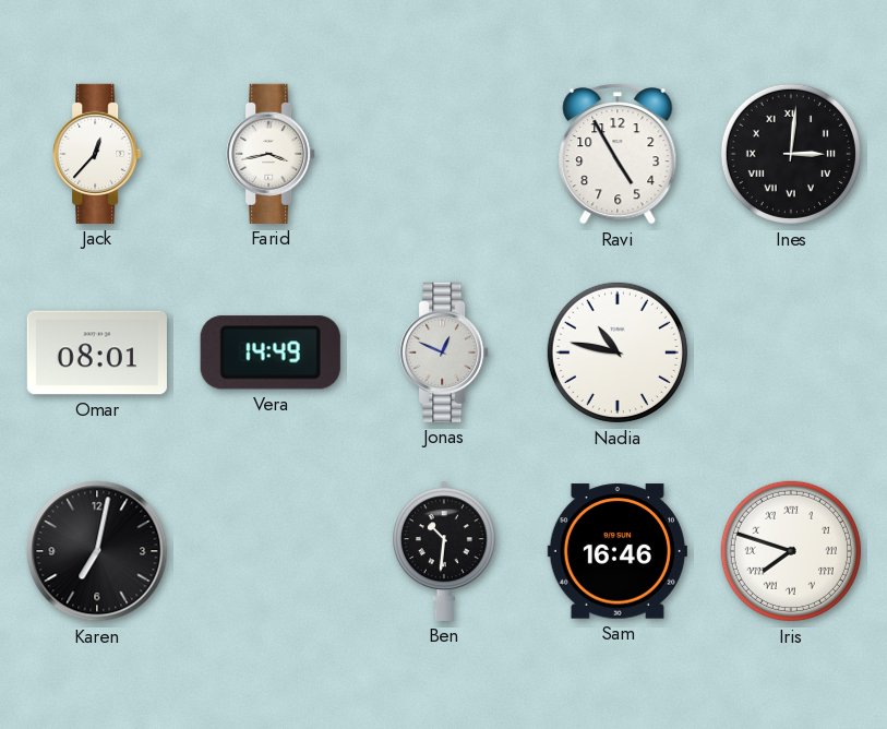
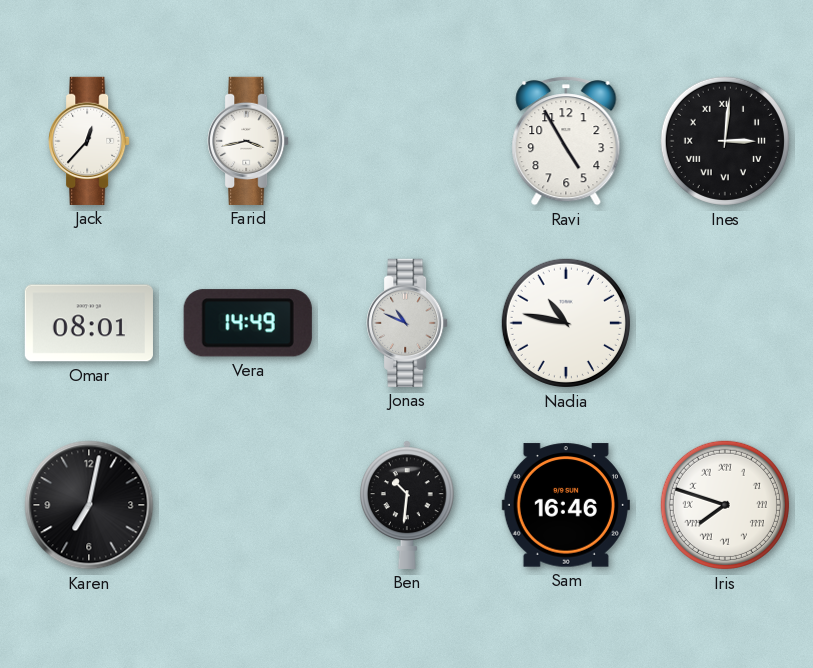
Jonas: 12:49 -> 10:49
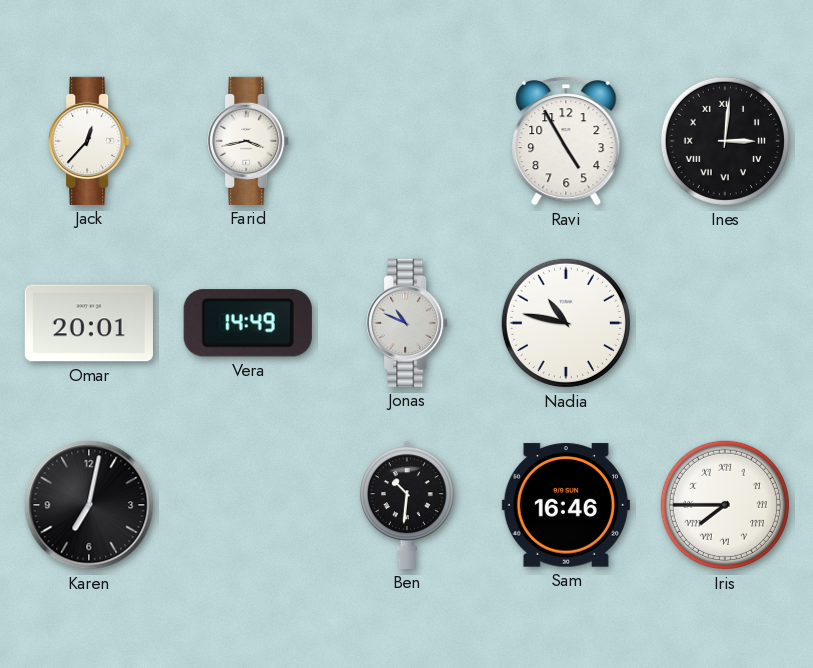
Omar: 08:01 -> 20:01
Iris: 7:48 -> 7:45
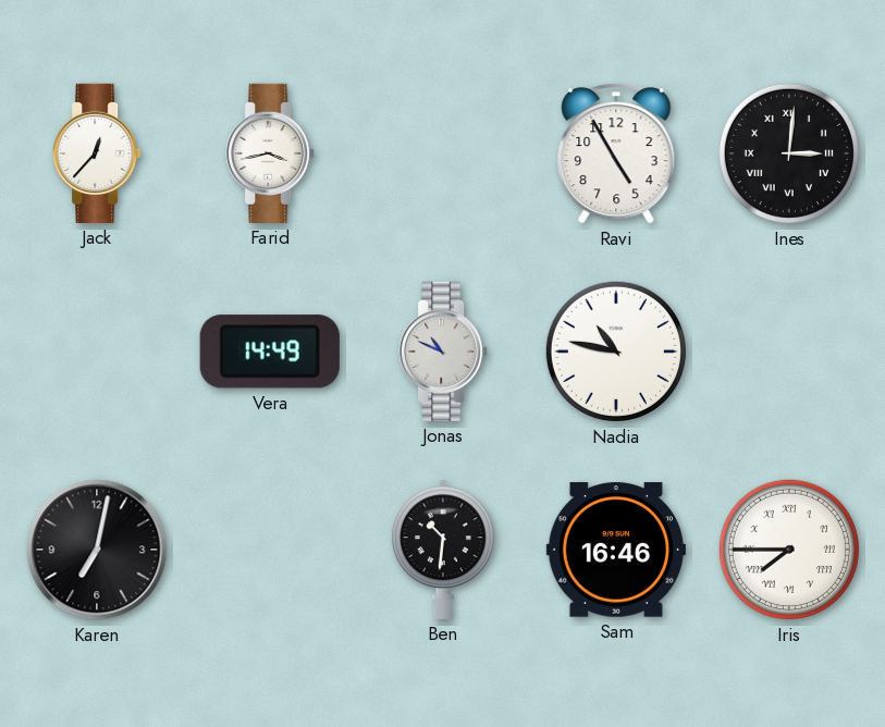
Omar: 20:01 -> none
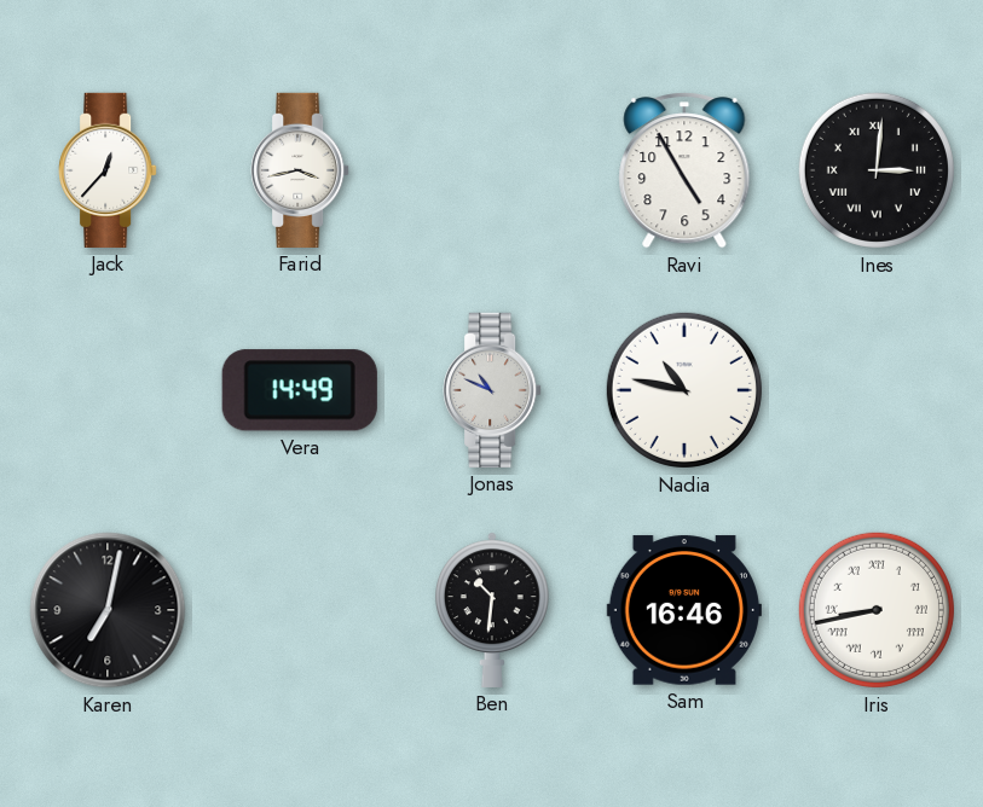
Iris: 7:45 -> 8:43
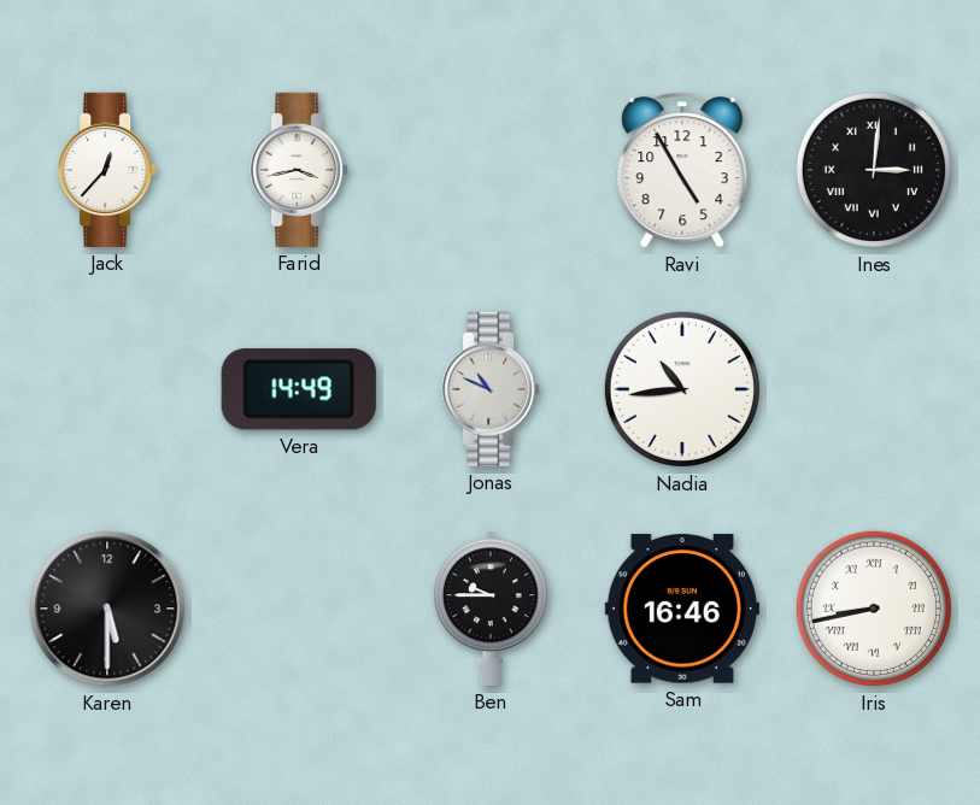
Nadia: 10:47 -> 10:44
Karen: 7:02 -> 5:30
Ben: 10:31 -> 9:45
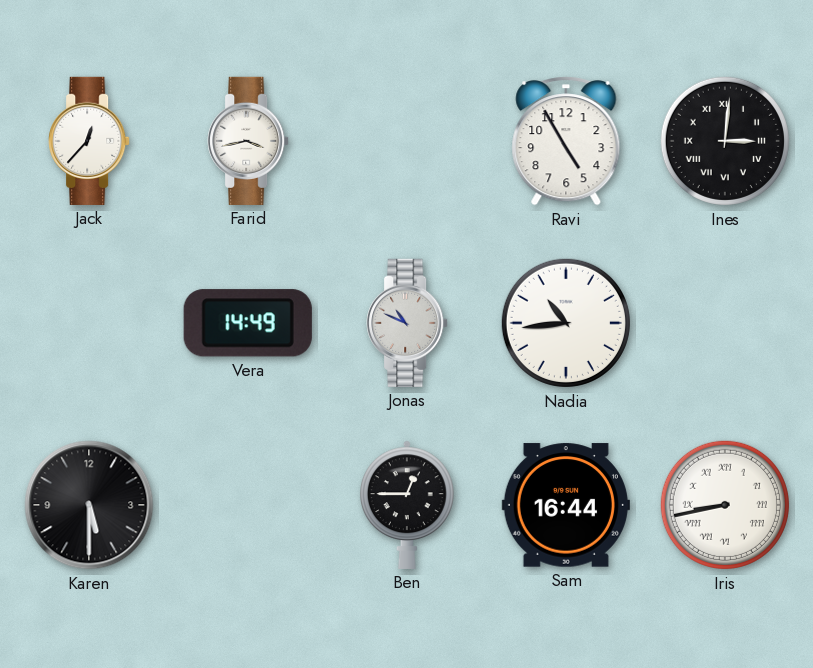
Ben: 9:45 -> 12:45
Sam: 16:46 -> 16:44
